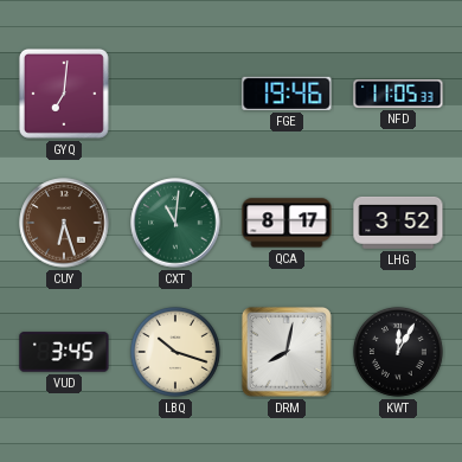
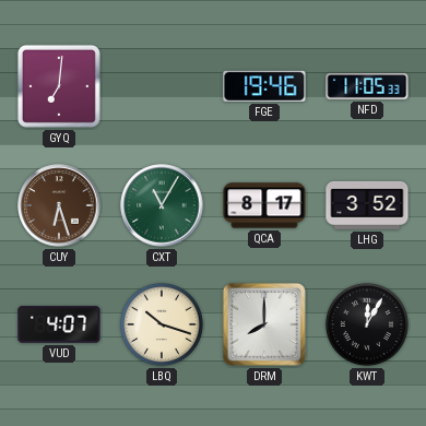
CXT: 11:01 -> 11:05
VUD: 3:45 -> 4:07
DRM: 8:02 -> 8:00
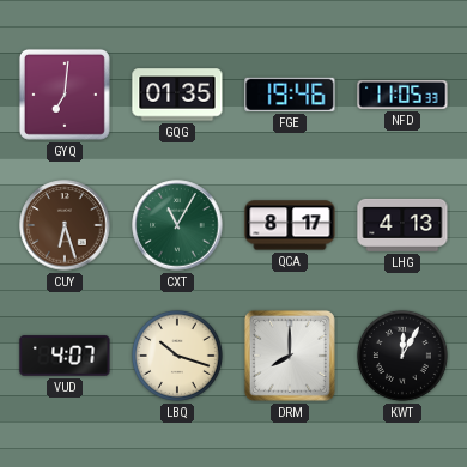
GQG: none -> 01:35
LHG: 3:52 -> 4:13
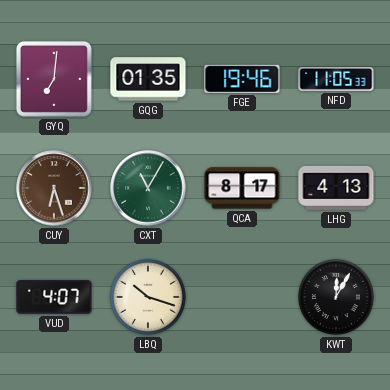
DRM: 8:00 -> none
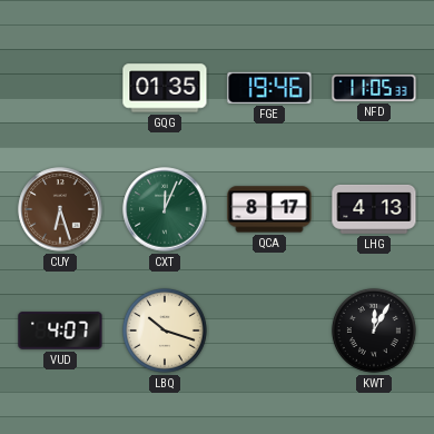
GYQ: 7:01 -> none
CXT: 11:05 -> 12:04
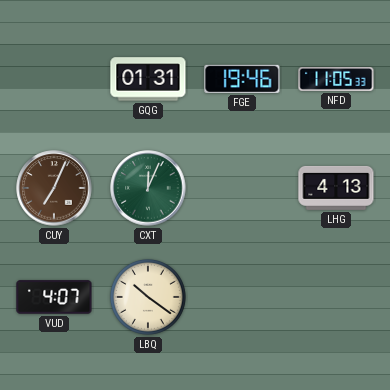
GQG: 01:35 -> 01:31
CUY: 6:27 -> 7:04
QCA: 8:17 -> none
LBQ: 10:18 -> 10:21
KWT: 12:05 -> none
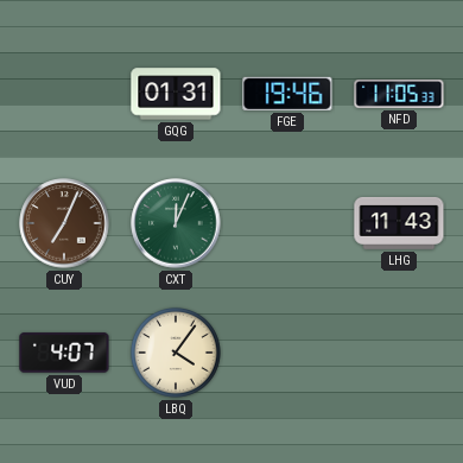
LHG: 4:13 -> 11:43
LBQ: 10:21 -> 4:06
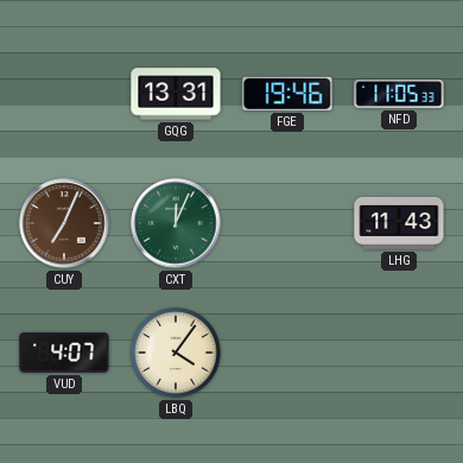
GQG: 01:31 -> 13:31
